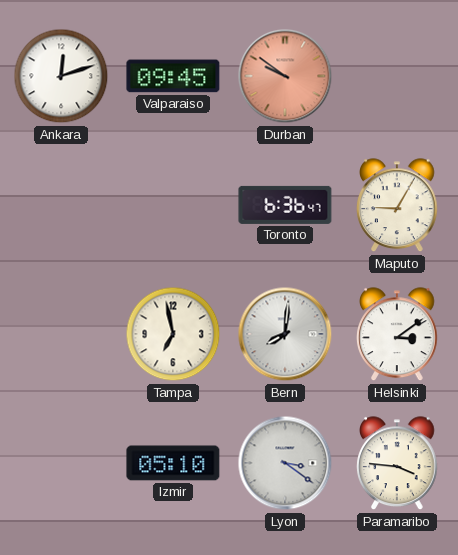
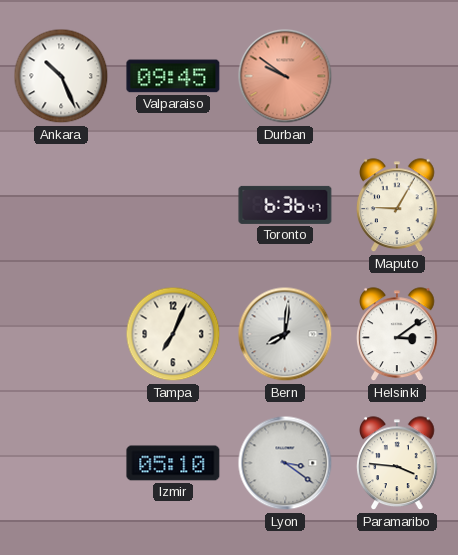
Ankara: 12:12 -> 10:26
Tampa: 6:58 -> 7:04
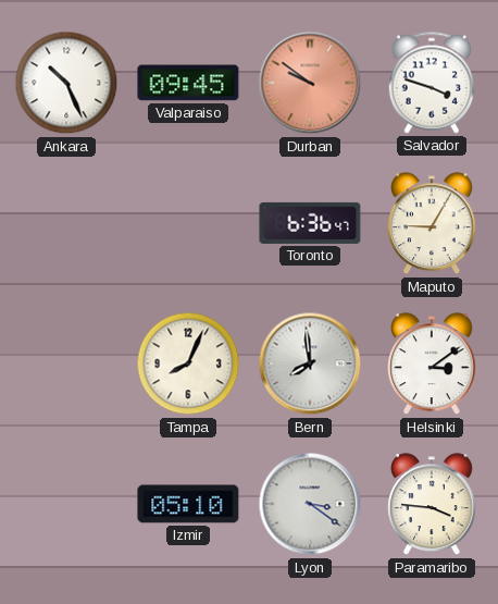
Salvador: none -> 3:48
Tampa: 7:04 -> 8:04
Bern: 8:01 -> 7:59
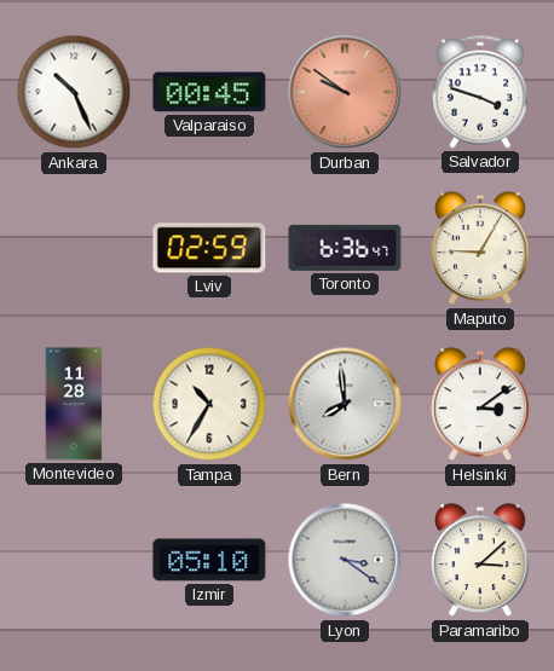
Valparaiso: 09:45 -> 00:45
Lviv: none -> 02:59
Montevideo: none -> 11:28
Tampa: 8:04 -> 10:35
Paramaribo: 3:46 -> 3:08
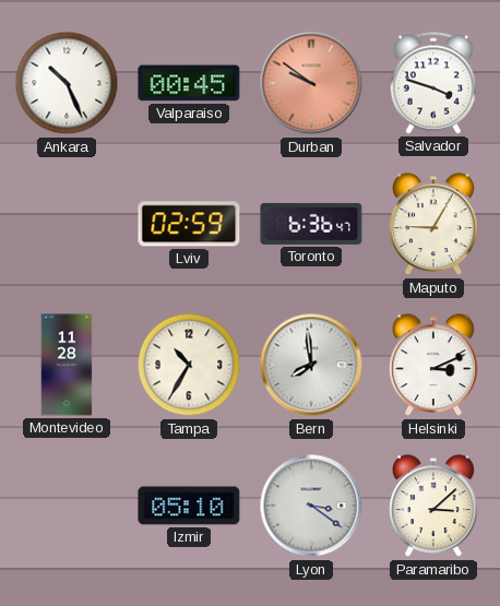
Helsinki: 3:09 -> 3:11
